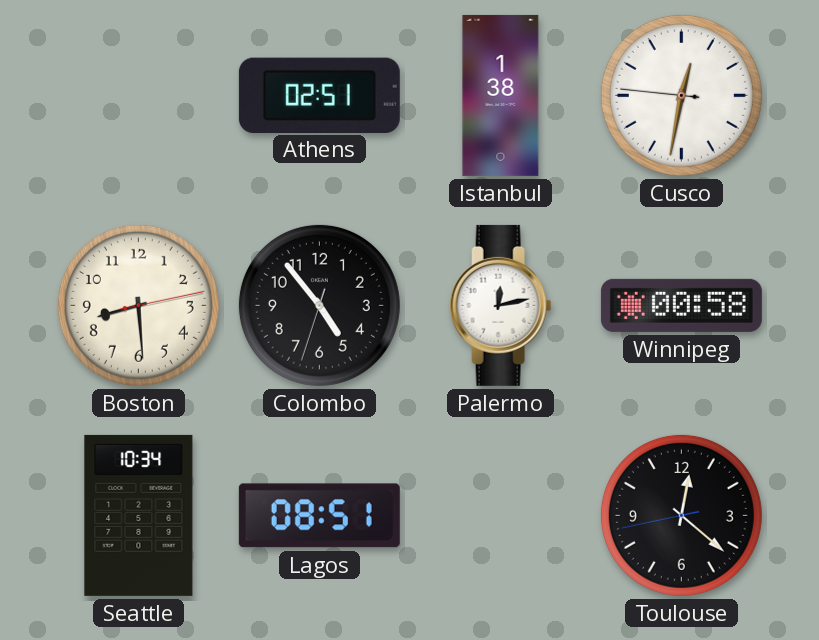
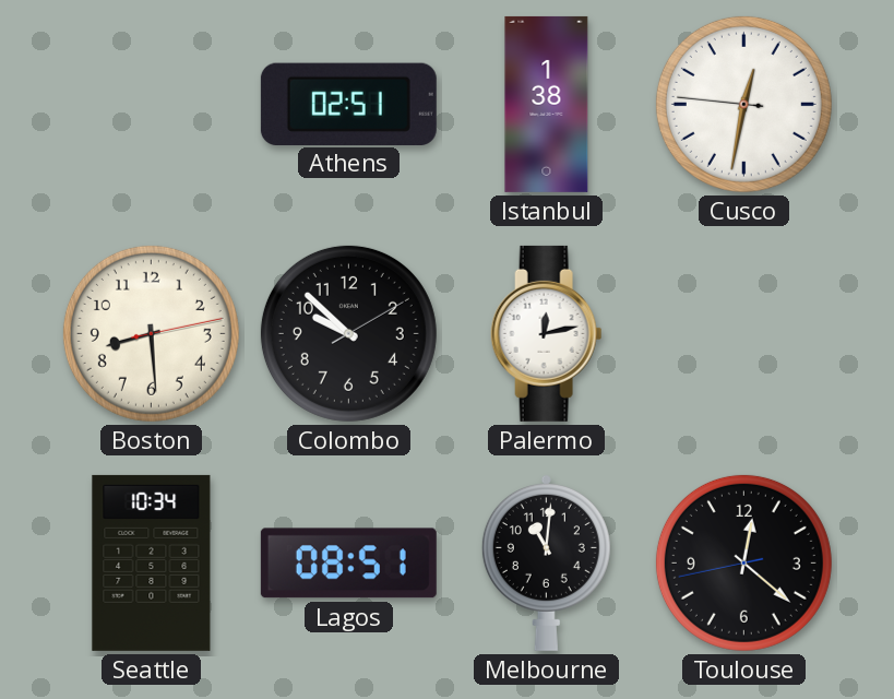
Colombo: 4:53 -> 9:52
Winnipeg: 00:58 -> none
Melbourne: none -> 11:01
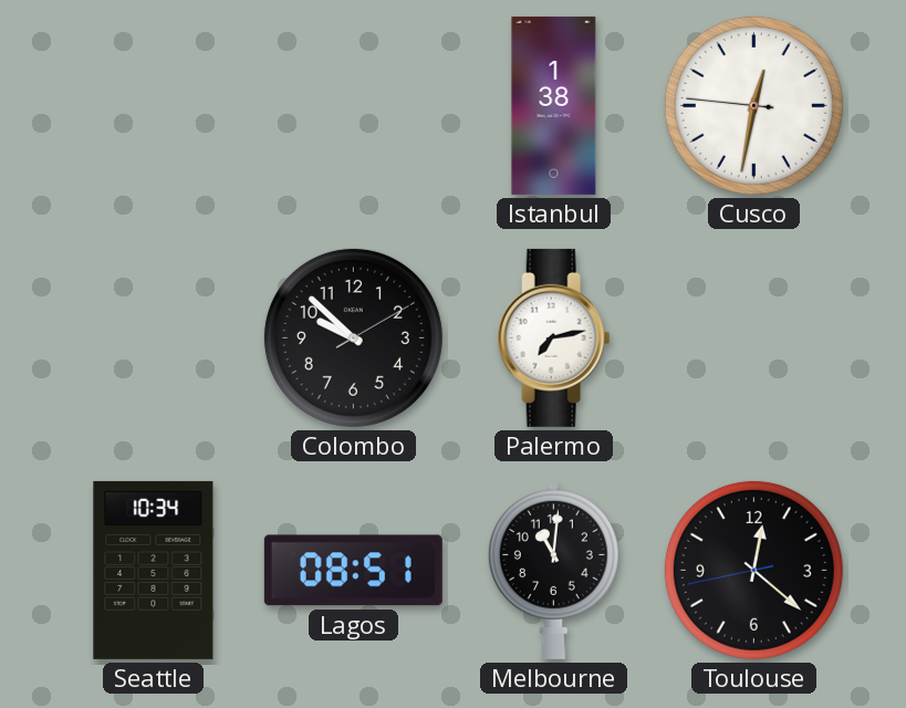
Athens: 02:51 -> none
Boston: 8:29 -> none
Palermo: 12:13 -> 7:13
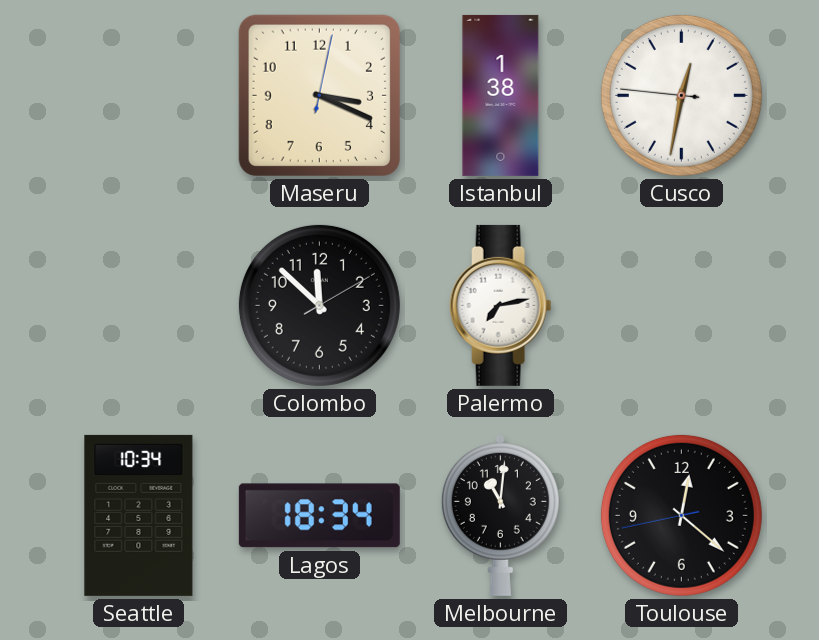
Maseru: none -> 3:19
Colombo: 9:52 -> 11:52
Lagos: 08:51 -> 18:34
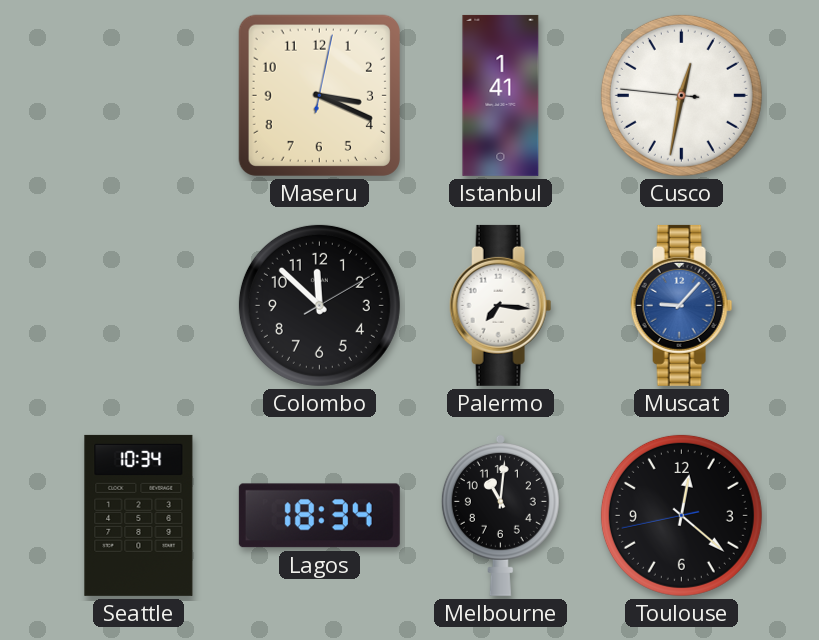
Istanbul: 1:38 -> 1:41
Palermo: 7:13 -> 7:16
Muscat: none -> 9:07
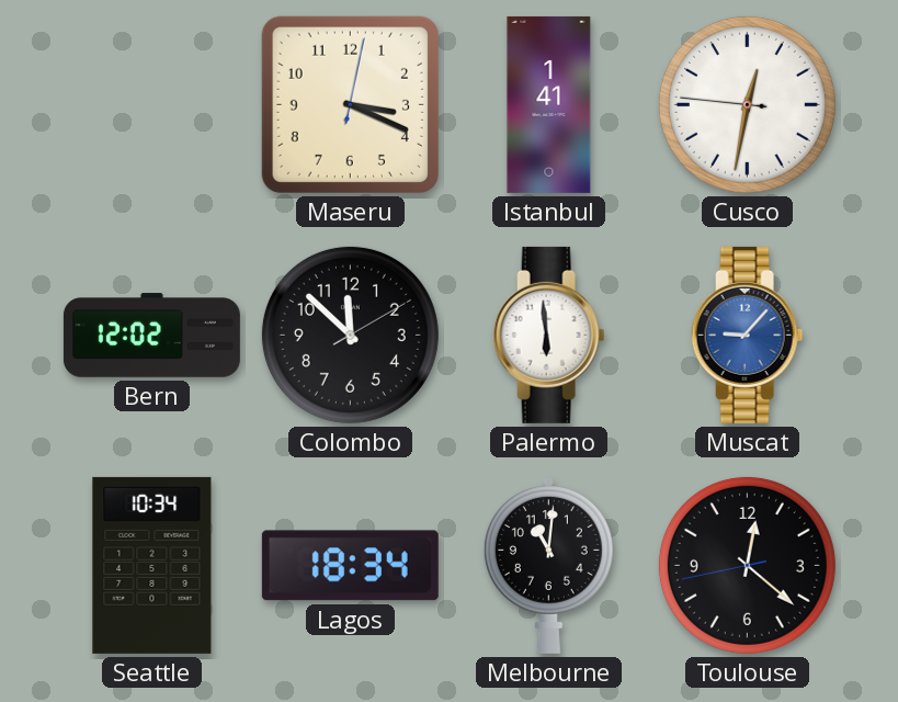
Bern: none -> 12:02
Palermo: 7:16 -> 5:59
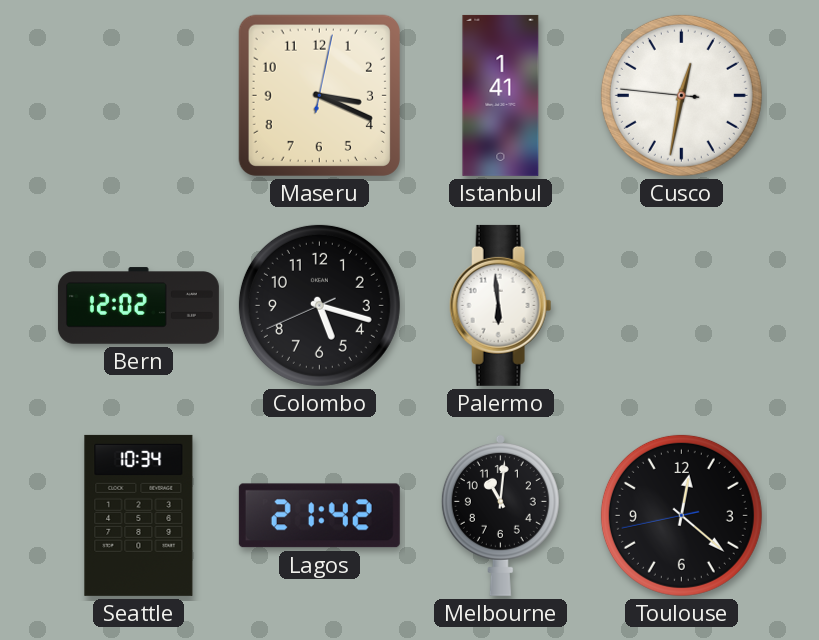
Colombo: 11:52 -> 5:17
Muscat: 9:07 -> none
Lagos: 18:34 -> 21:42
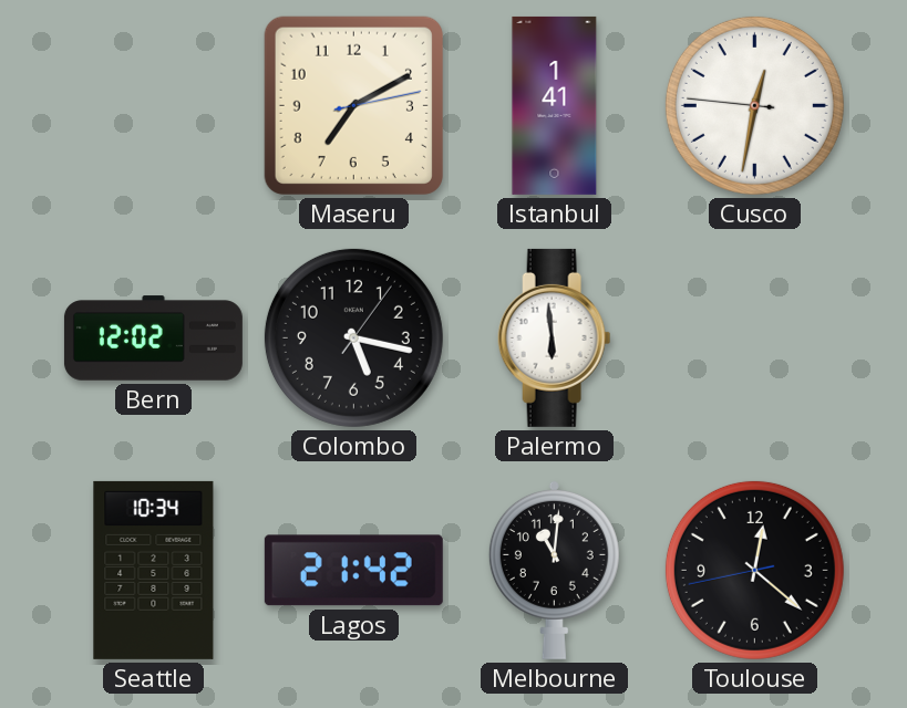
Maseru: 3:19 -> 7:10
Colombo: 5:17:41 -> 5:17:06
